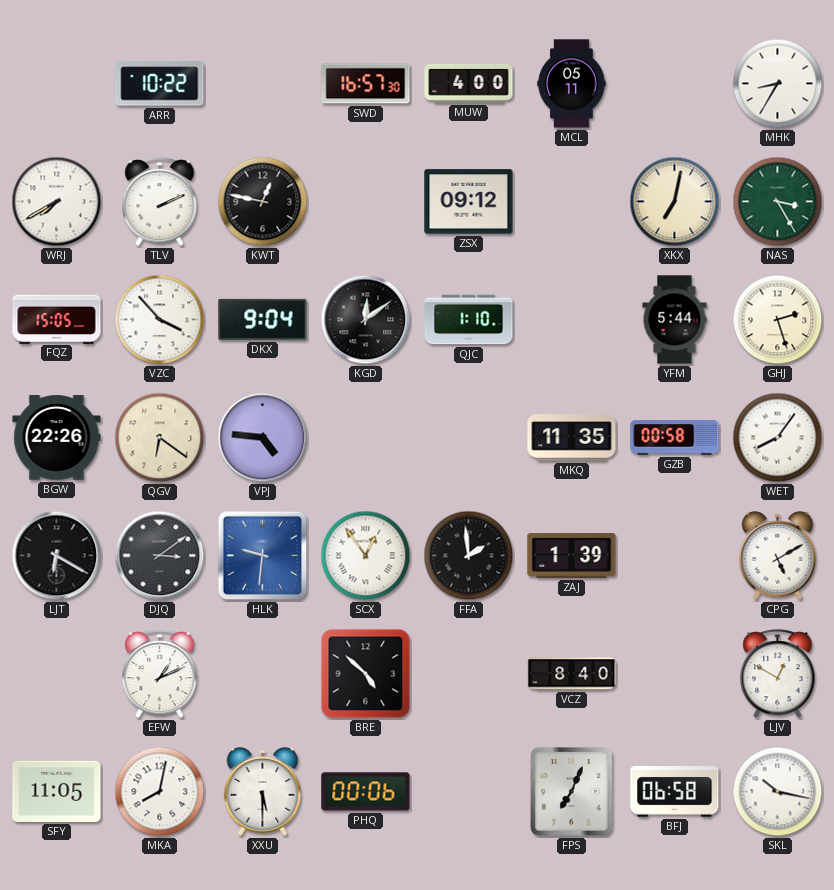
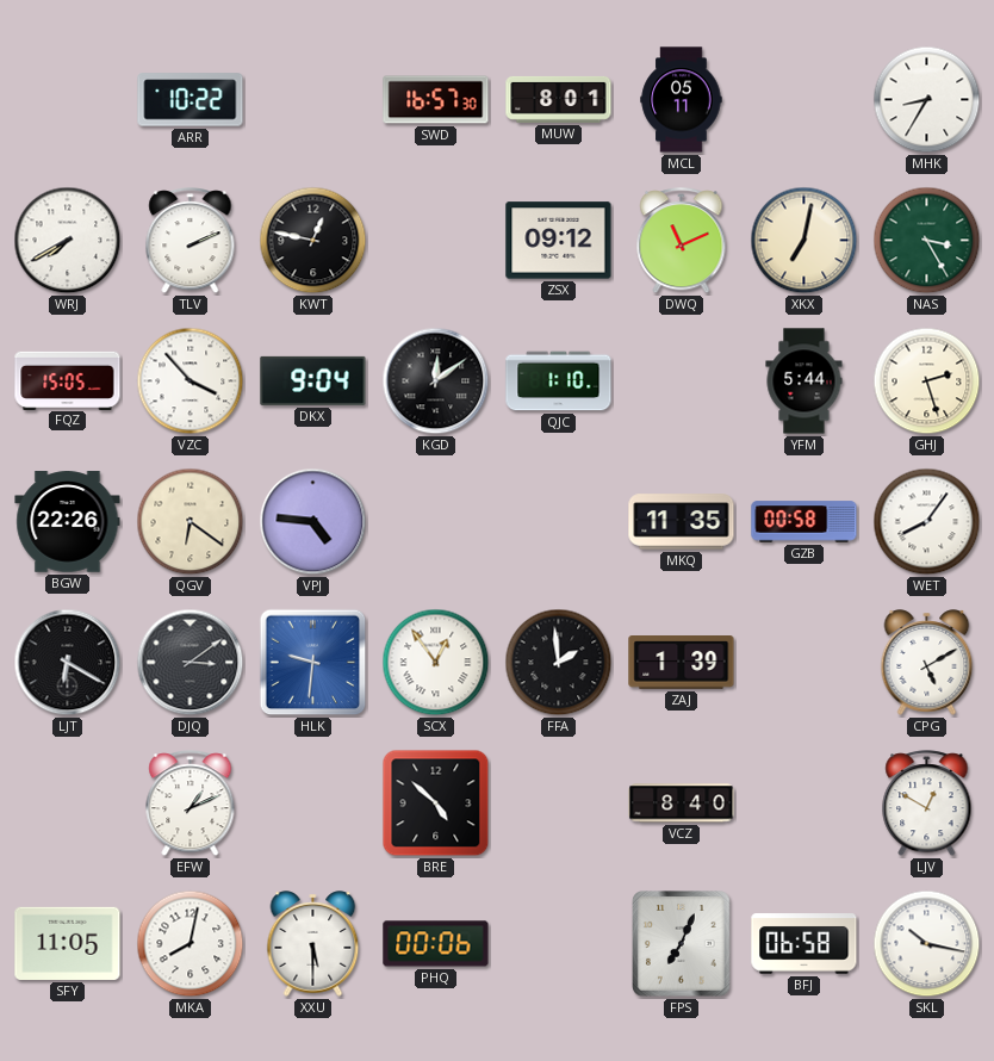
MUW: 4:00 -> 8:01
DWQ: none -> 11:11
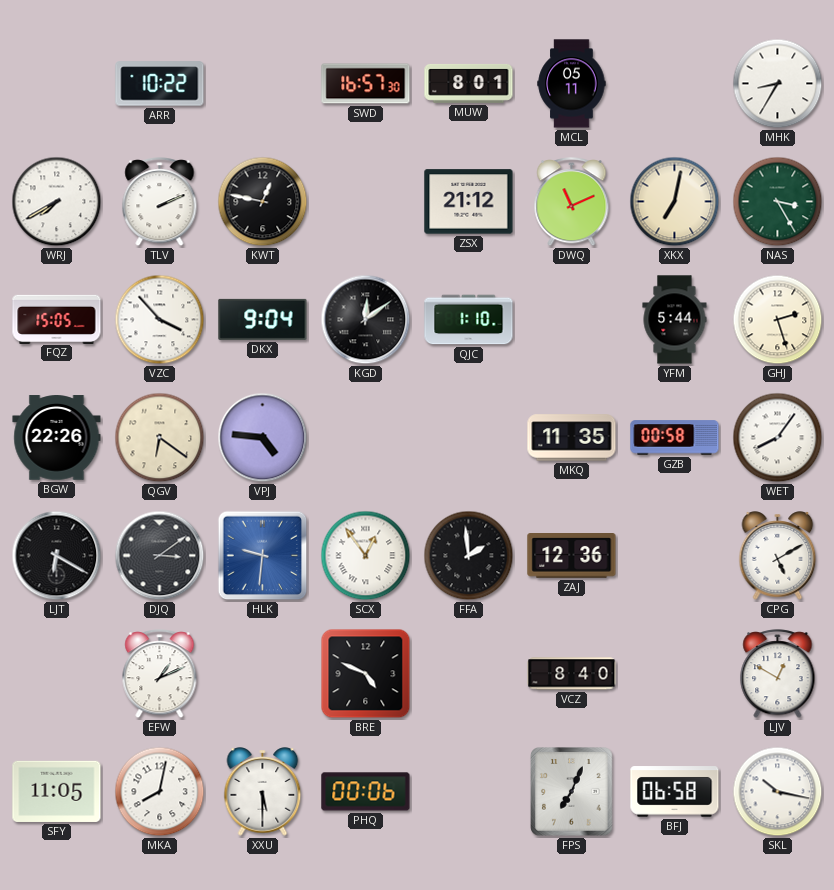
ZSX: 09:12 -> 21:12
ZAJ: 1:39 -> 12:36
BRE: 4:52 -> 4:49
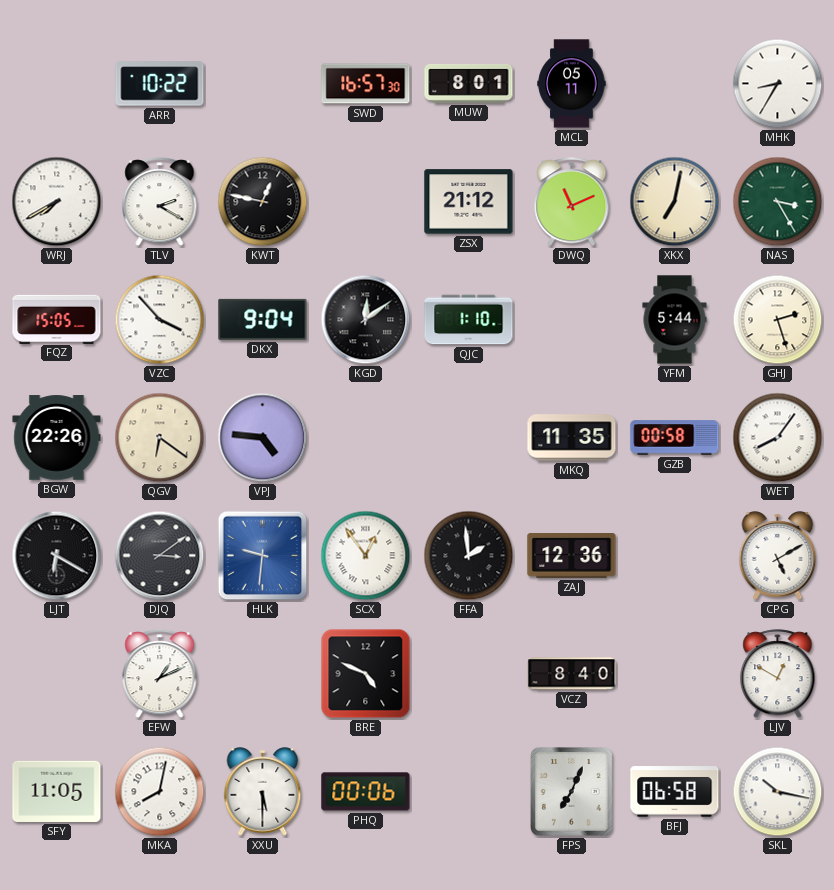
TLV: 2:11 -> 2:20
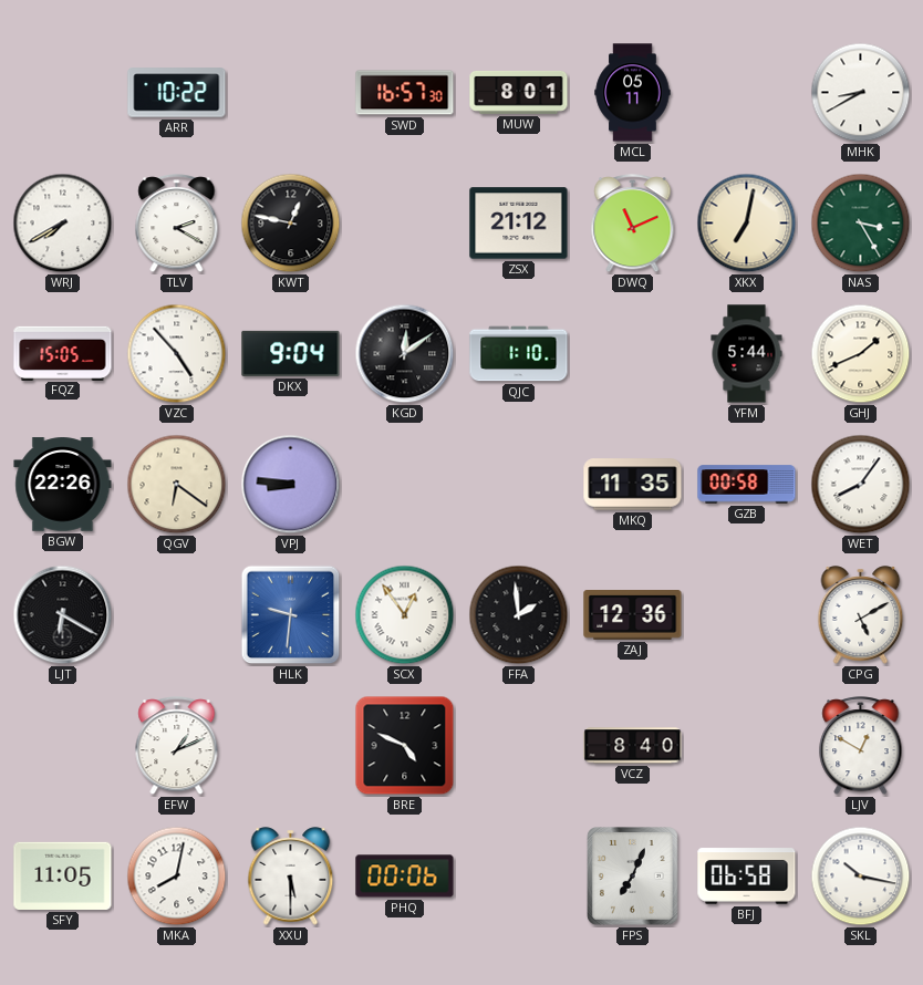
MHK: 8:35 -> 8:40
VZC: 3:53 -> 4:53
GHJ: 2:27 -> 1:41
VPJ: 4:46 -> 8:46
DJQ: 3:09 -> none
